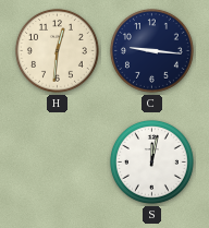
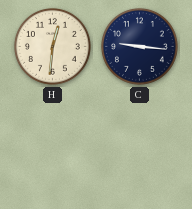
S: 12:02 -> none
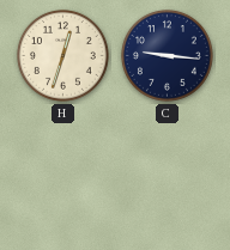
H: 12:31 -> 12:33
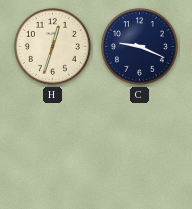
C: 9:16 -> 9:19
